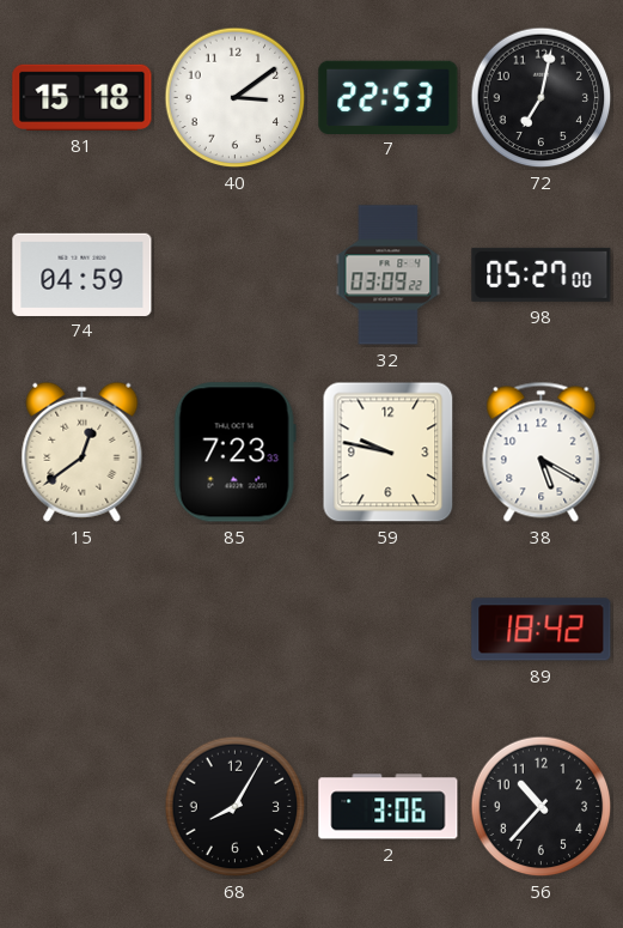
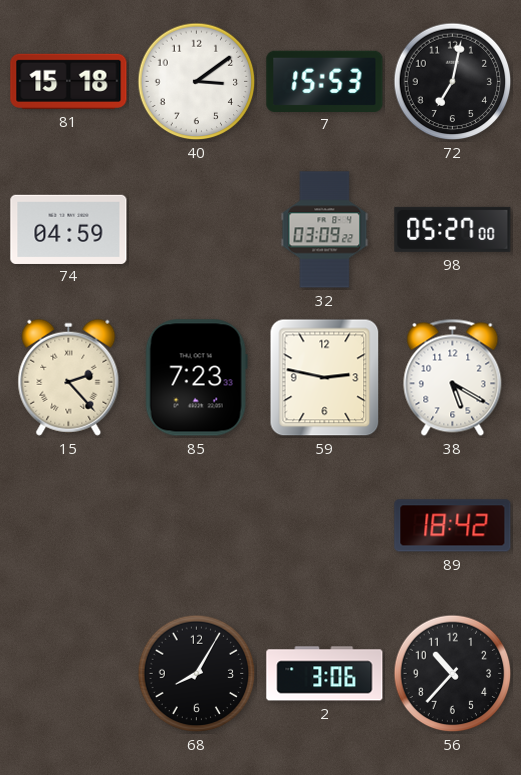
7: 22:53 -> 15:53
15: 12:39 -> 2:23
59: 9:47 -> 2:47
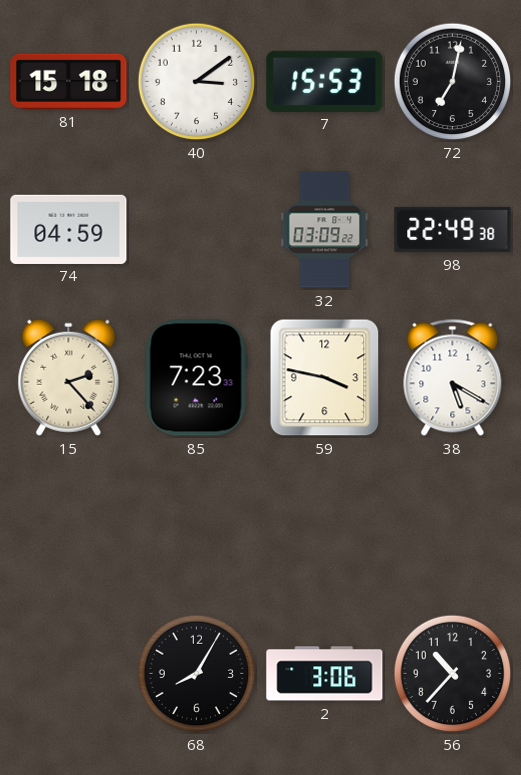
98: 05:27 -> 22:49
59: 2:47 -> 3:47
89: 18:42 -> none
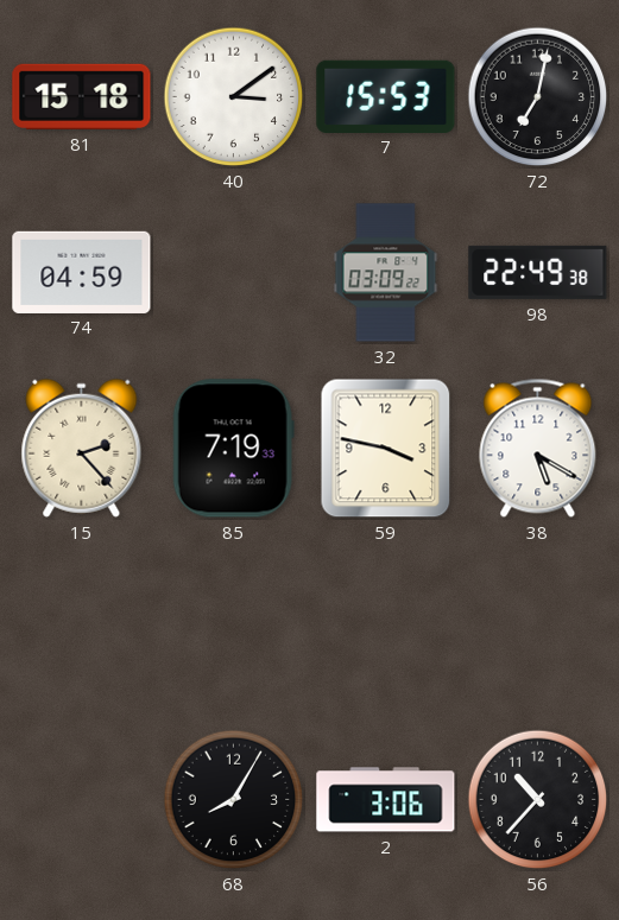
85: 7:23 -> 7:19
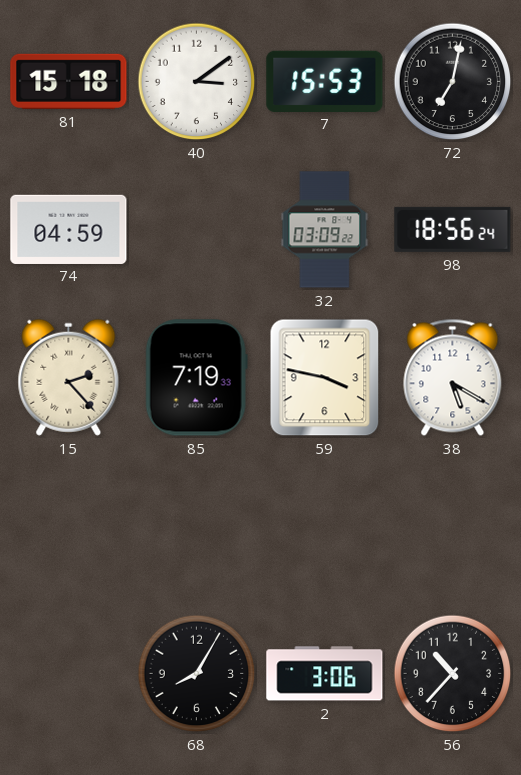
98: 22:49 -> 18:56
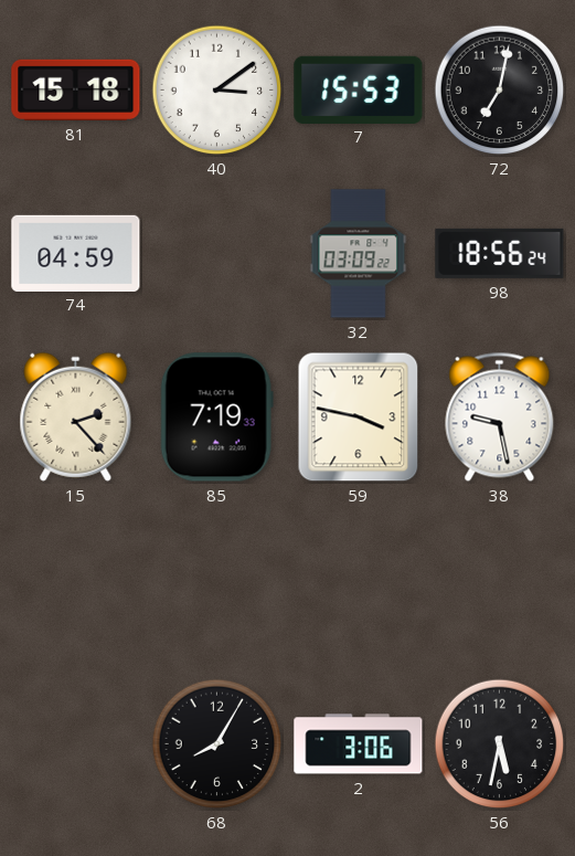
38: 5:20 -> 9:28
56: 10:37 -> 5:32
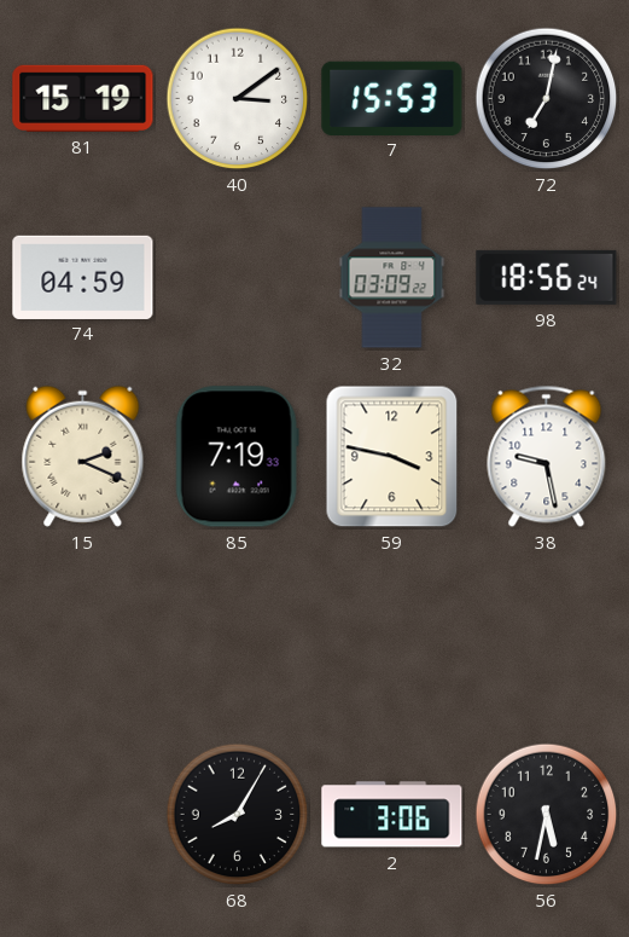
81: 15:18 -> 15:19
15: 2:23 -> 2:19
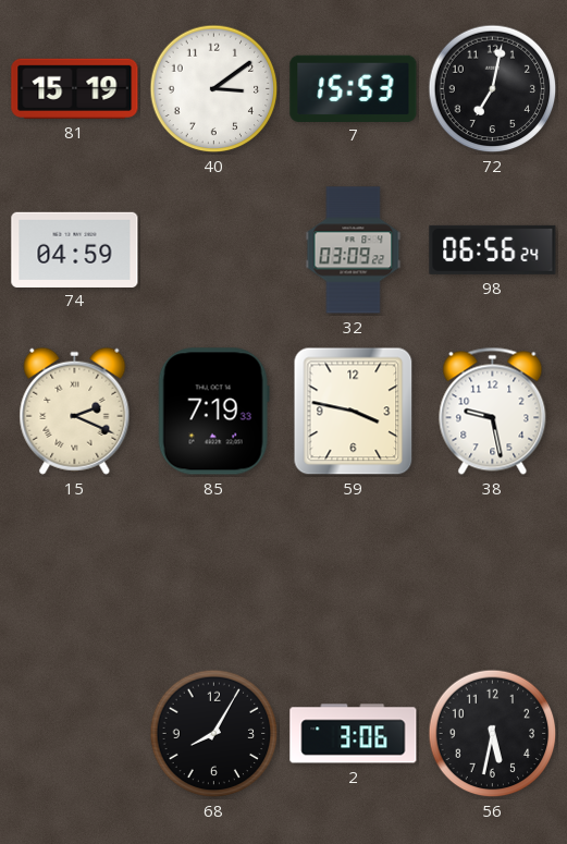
98: 18:56 -> 06:56
